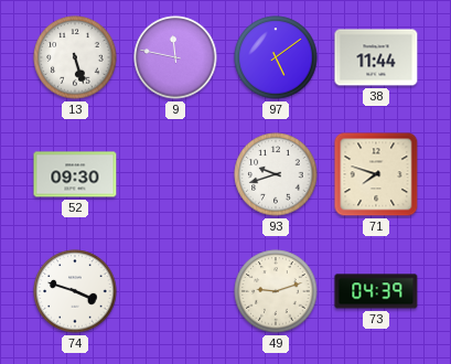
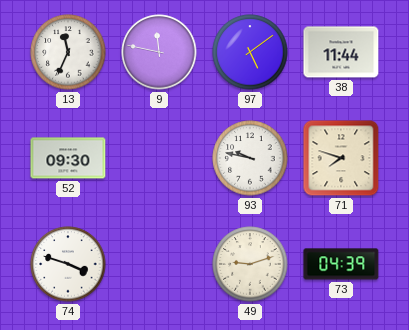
13: 5:27 -> 11:34
93: 9:42 -> 9:47
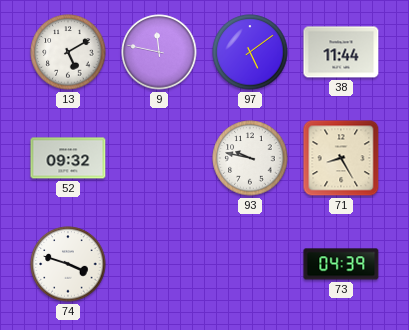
13: 11:34 -> 5:10
52: 09:30 -> 09:32
71: 7:48 -> 8:25
49: 9:12 -> none
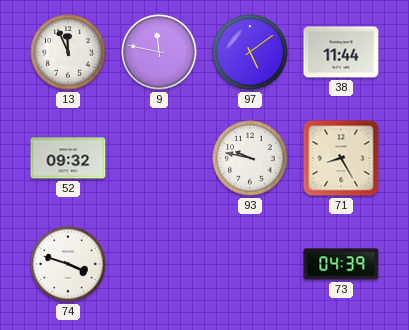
13: 5:10 -> 11:56
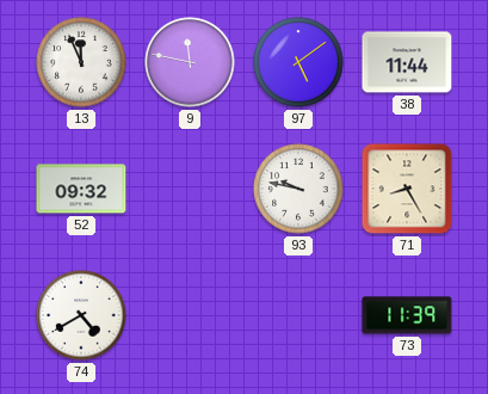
74: 3:48 -> 4:40
73: 04:39 -> 11:39
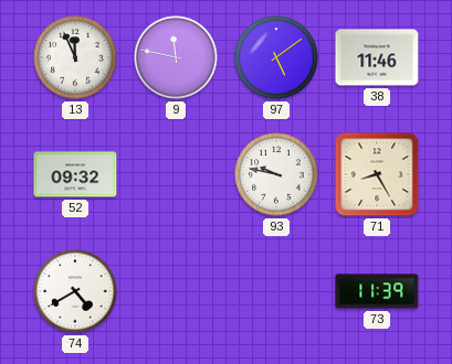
38: 11:44 -> 11:46
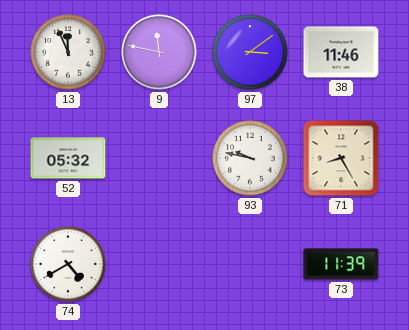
97: 5:09 -> 3:09
52: 09:32 -> 05:32
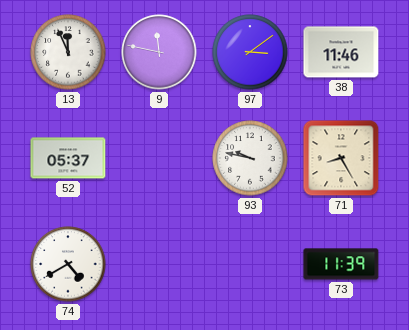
52: 05:32 -> 05:37
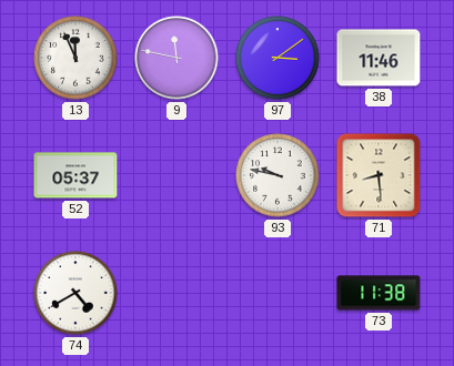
71: 8:25 -> 8:29
73: 11:39 -> 11:38
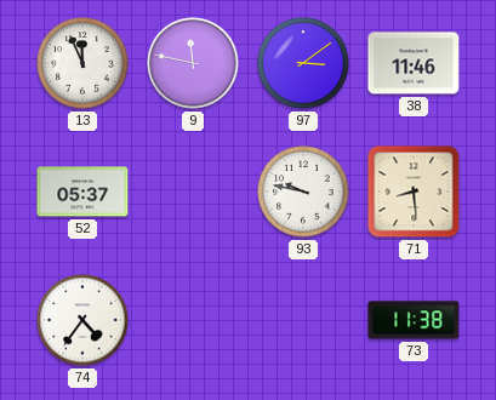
74: 4:40 -> 4:36
